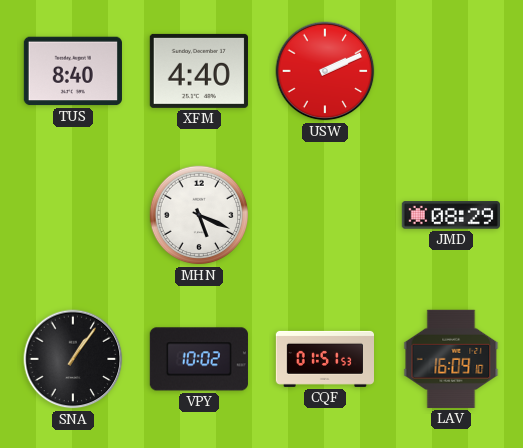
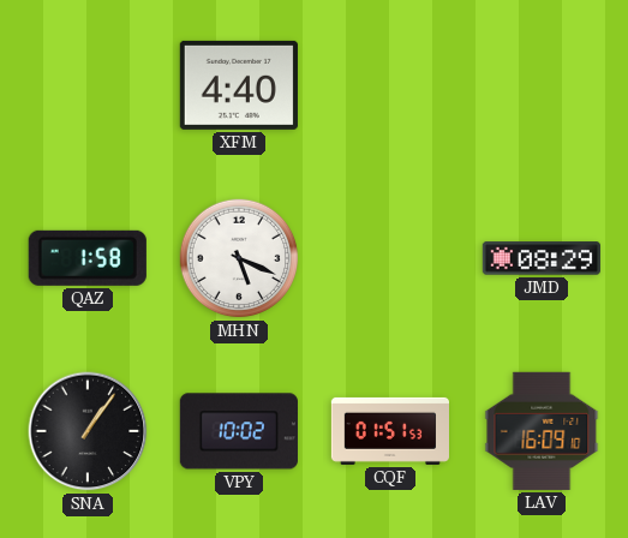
TUS: 8:40 -> none
USW: 2:11 -> none
QAZ: none -> 1:58
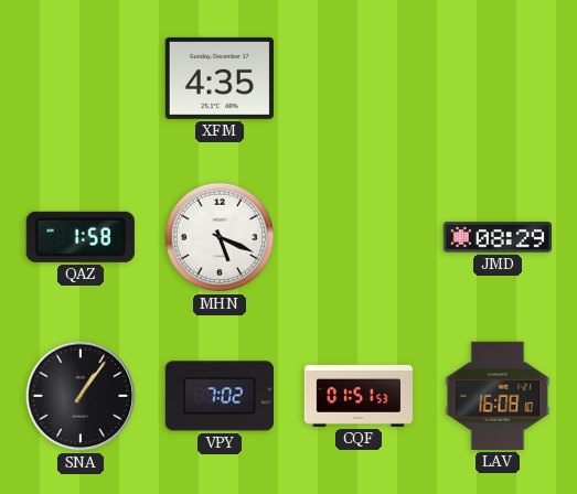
XFM: 4:40 -> 4:35
VPY: 10:02 -> 7:02
LAV: 16:09 -> 16:08
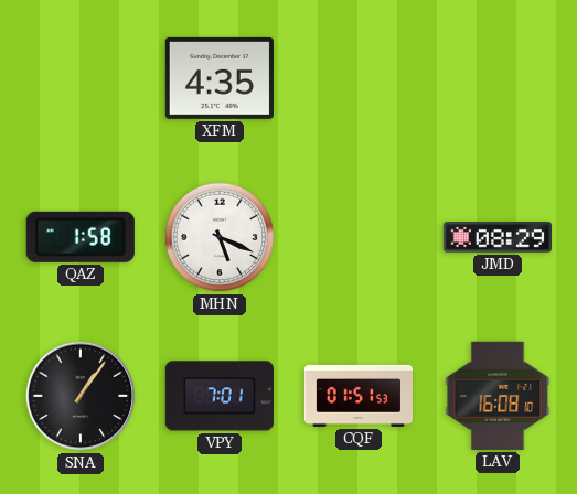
VPY: 7:02 -> 7:01
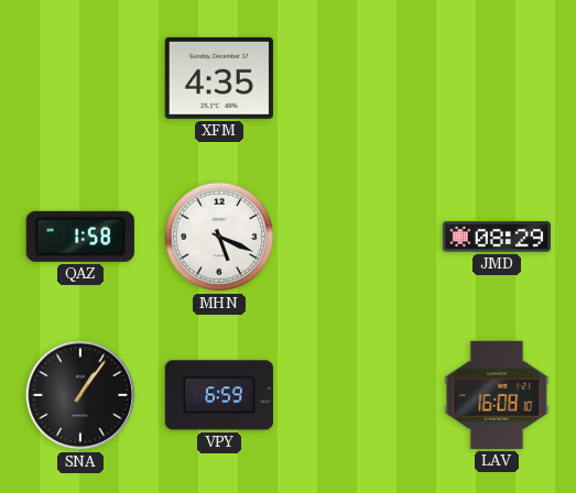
VPY: 7:01 -> 6:59
CQF: 01:51 -> none
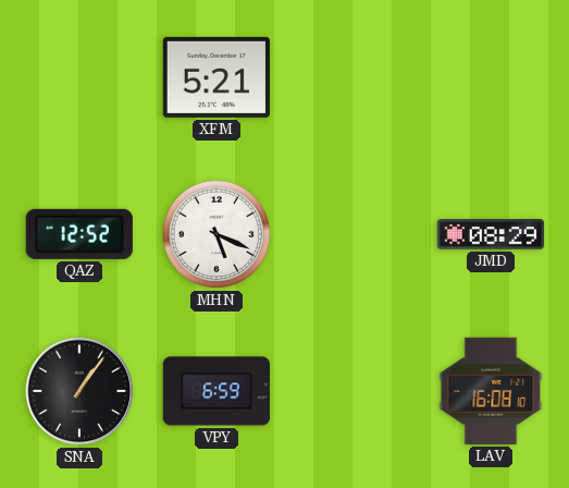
XFM: 4:35 -> 5:21
QAZ: 1:58 -> 12:52
